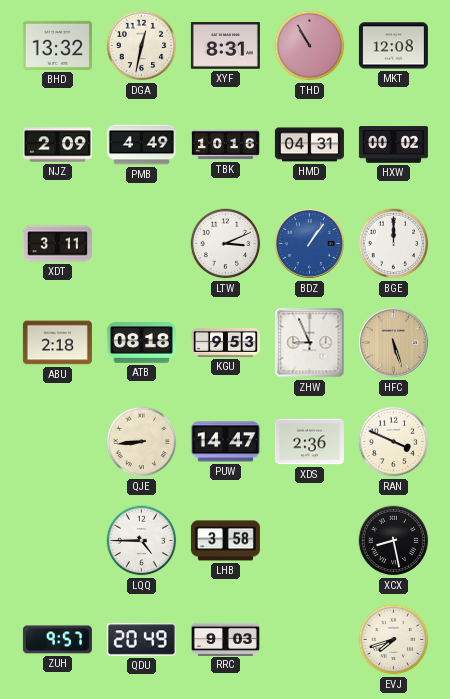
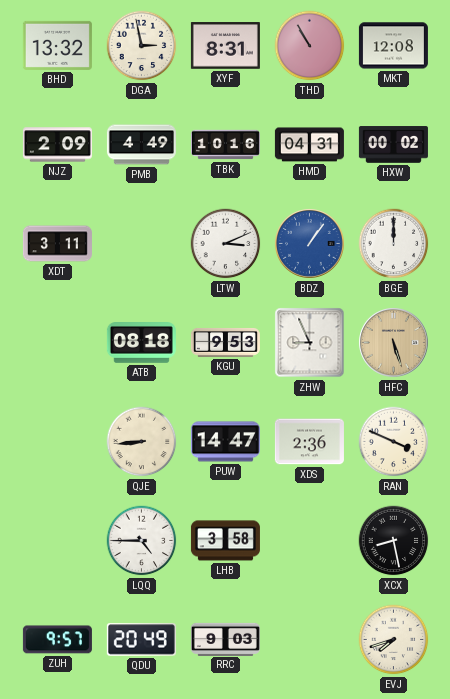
DGA: 12:32 -> 2:58
ABU: 2:18 -> none
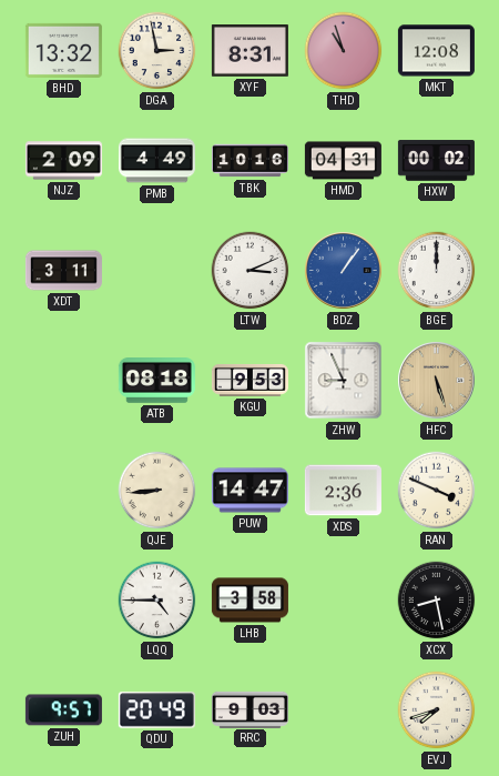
THD: 10:55 -> 10:57
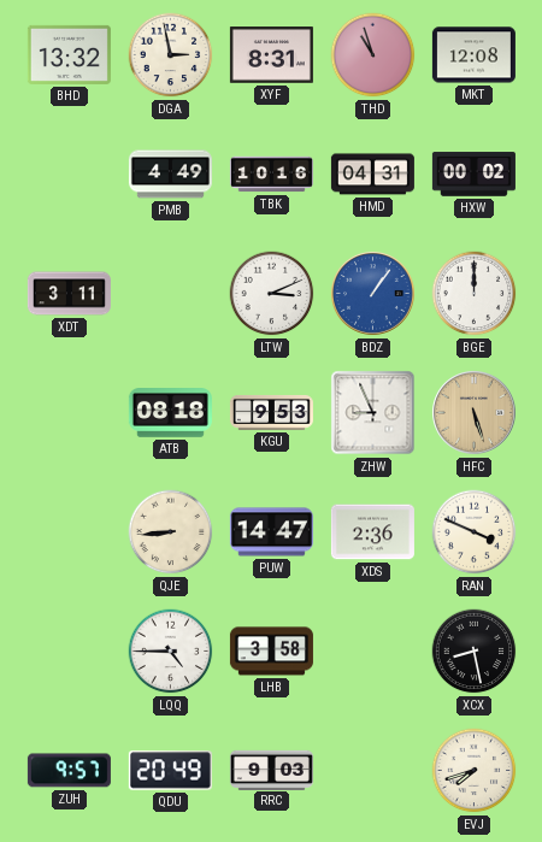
NJZ: 2:09 -> none
